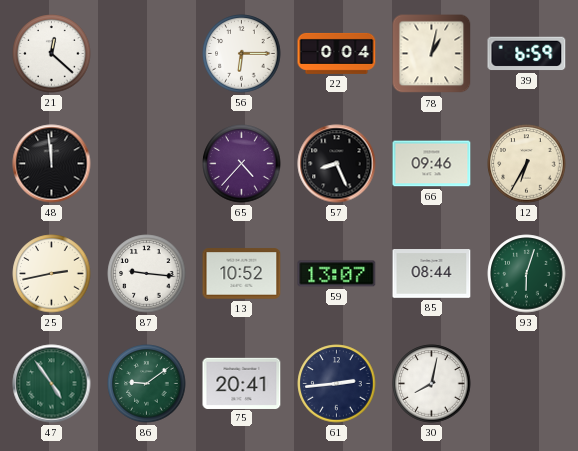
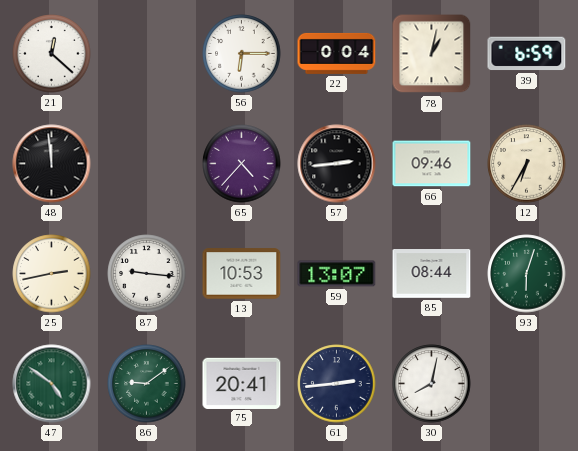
57: 8:26 -> 2:44
13: 10:52 -> 10:53
47: 4:54 -> 4:51
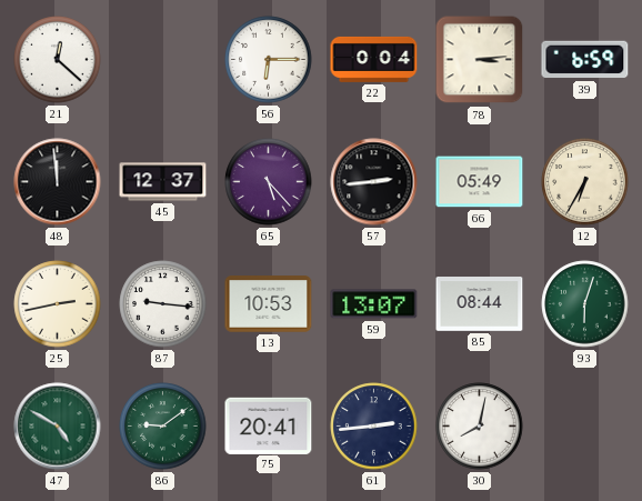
78: 1:02 -> 3:14
45: none -> 12:37
65: 4:37 -> 5:23
66: 09:46 -> 05:49
47: 4:51 -> 4:50
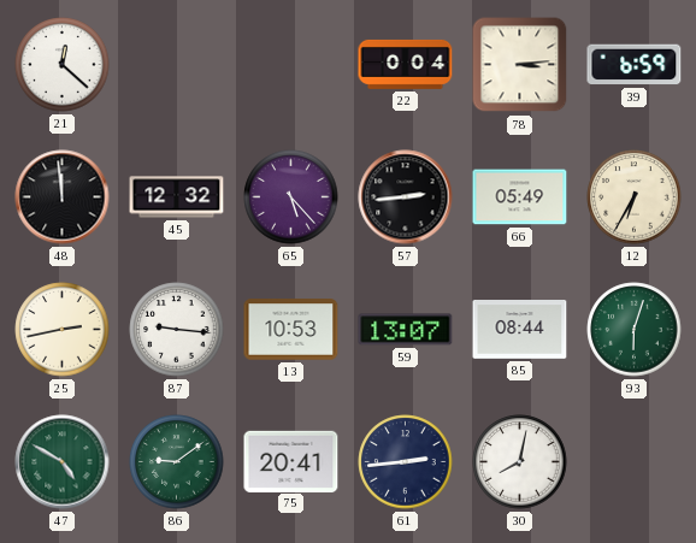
56: 6:15 -> none
45: 12:37 -> 12:32
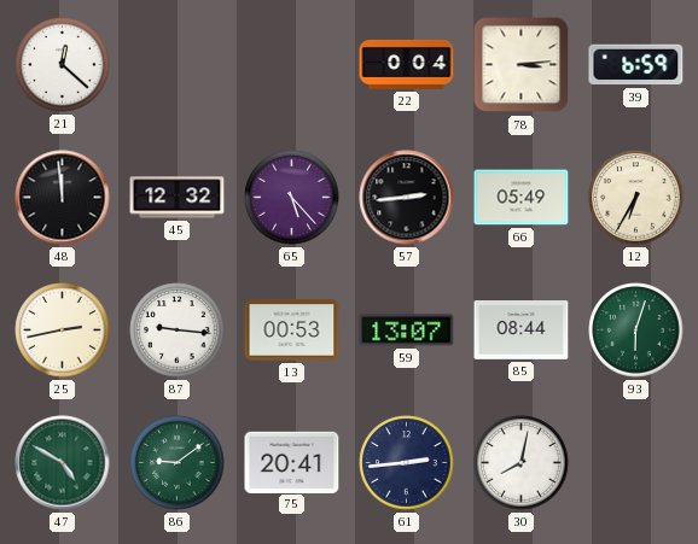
13: 10:53 -> 00:53
